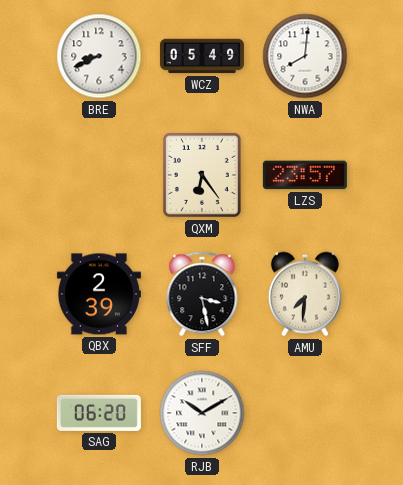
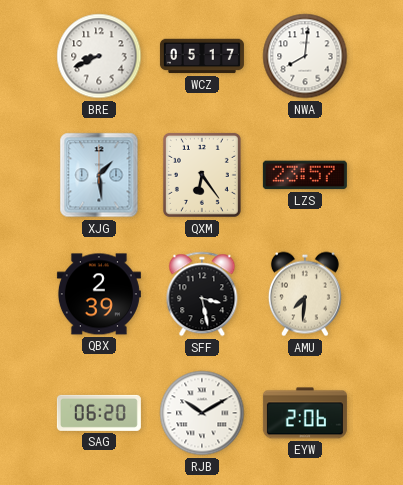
WCZ: 05:49 -> 05:17
XJG: none -> 1:29
EYW: none -> 2:06
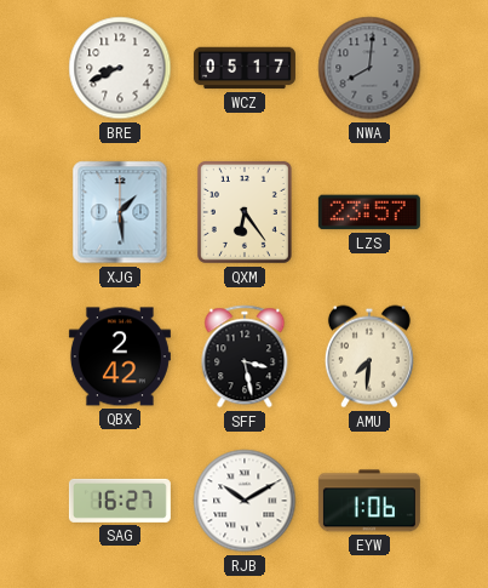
NWA dial: white -> grey
QBX: 2:39 -> 2:42
SAG: 06:20 -> 16:27
EYW: 2:06 -> 1:06
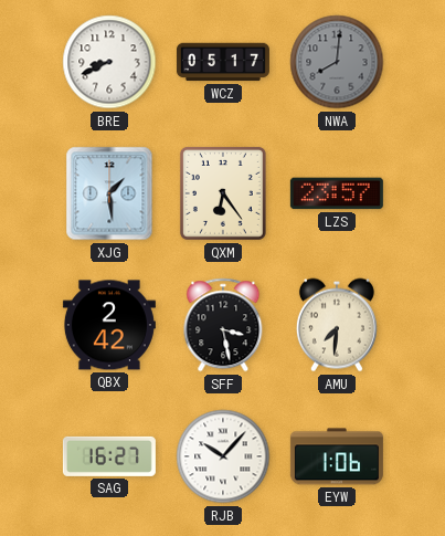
RJB: 10:10 -> 10:07
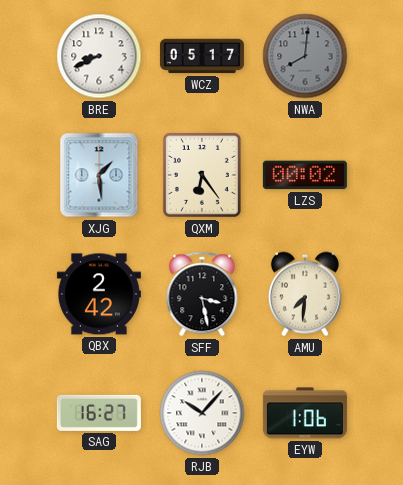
LZS: 23:57 -> 00:02
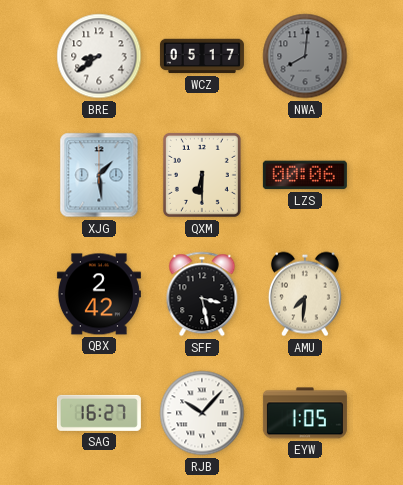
BRE: 8:41 -> 8:39
QXM: 6:24 -> 6:30
LZS: 00:02 -> 00:06
EYW: 1:06 -> 1:05
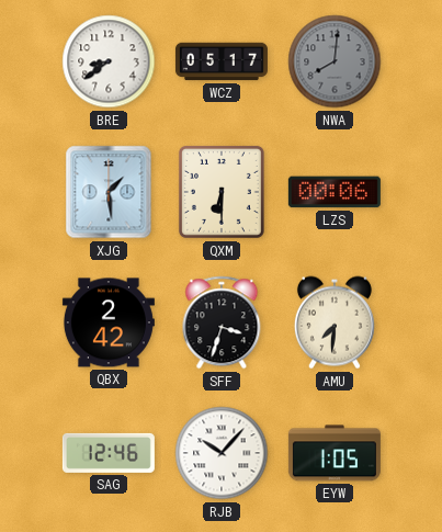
SFF: 3:28 -> 3:33
SAG: 16:27 -> 12:46
